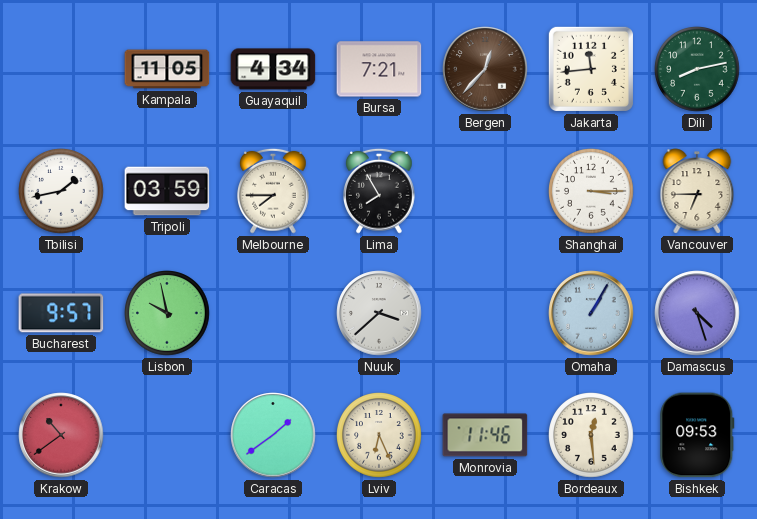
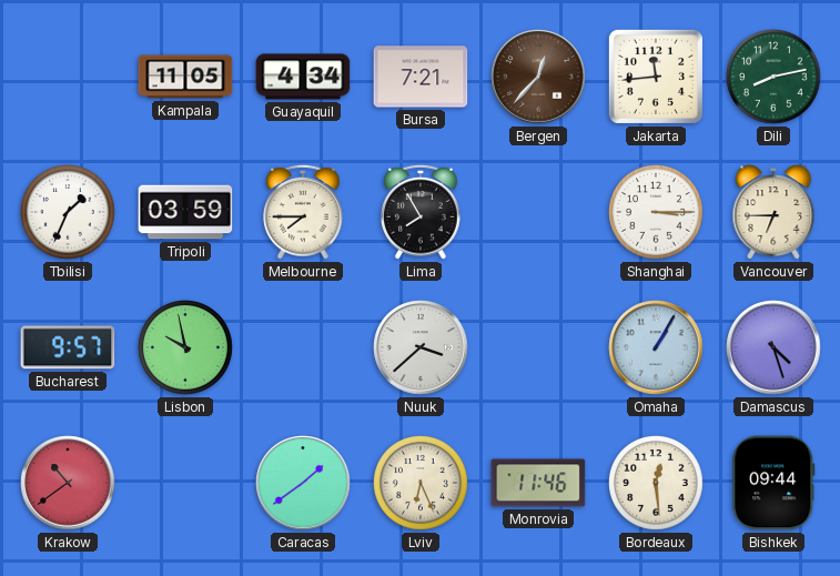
Tbilisi: 1:43 -> 1:34
Bishkek: 09:53 -> 09:44
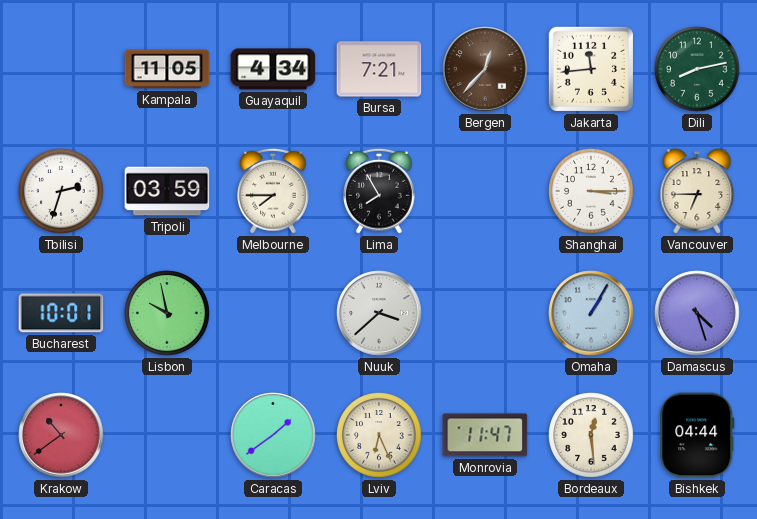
Tbilisi: 1:34 -> 2:33
Bucharest: 9:57 -> 10:01
Monrovia: 11:46 -> 11:47
Bishkek: 09:44 -> 04:44
